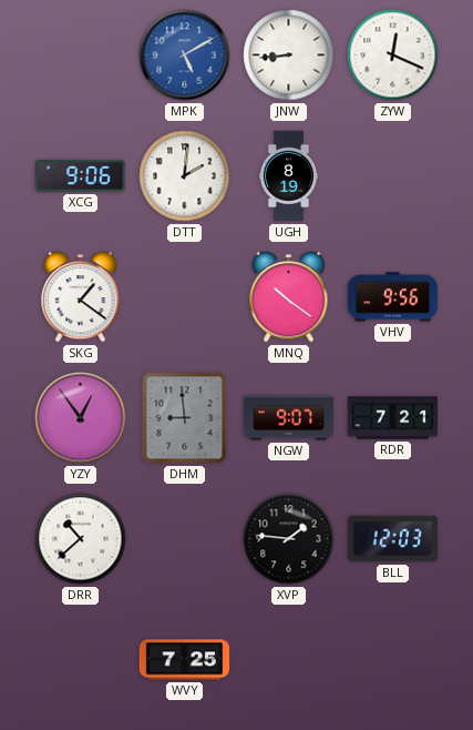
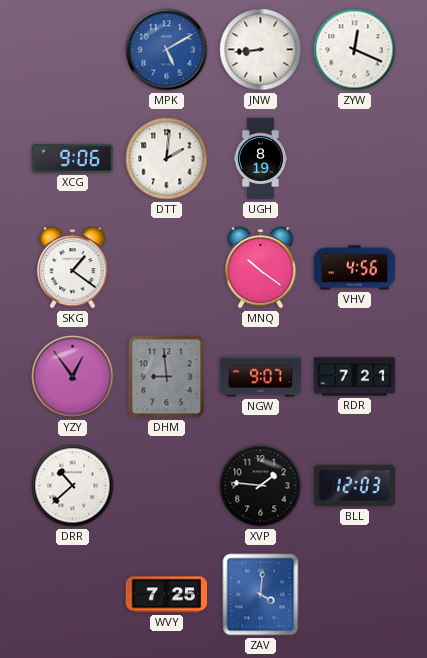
VHV: 9:56 -> 4:56
ZAV: none -> 4:01
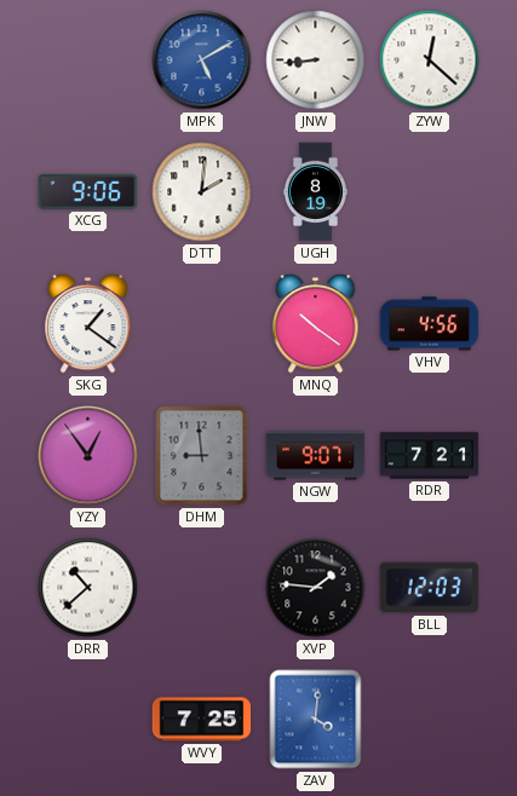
ZYW: 12:19 -> 12:22
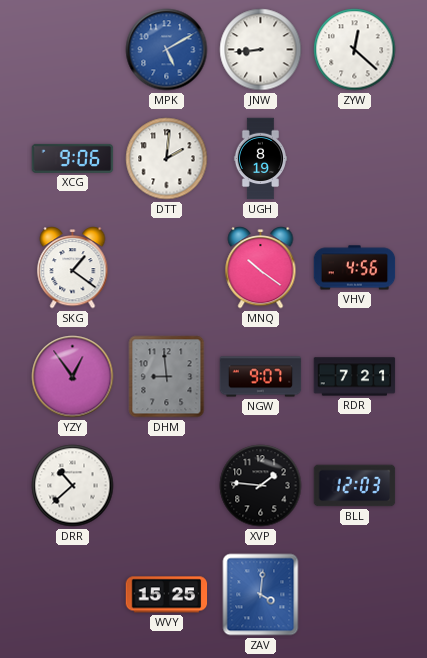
WVY: 7:25 -> 15:25
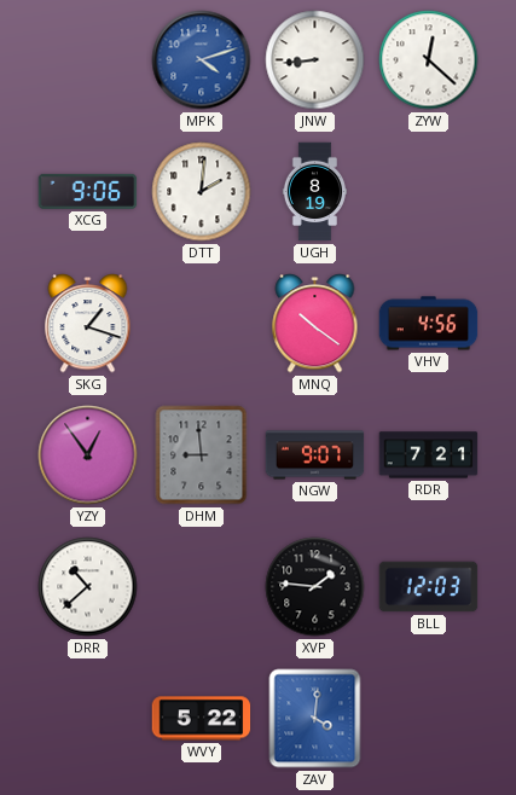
MPK: 5:10 -> 4:12
SKG: 1:21 -> 1:18
WVY: 15:25 -> 5:22
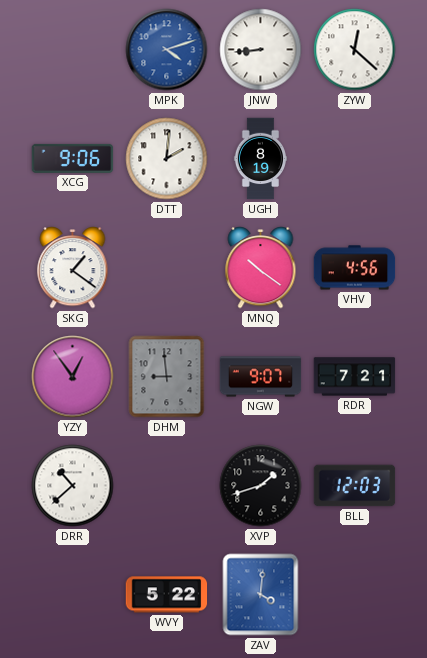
SKG: 1:18 -> 1:21
XVP: 1:46 -> 1:42
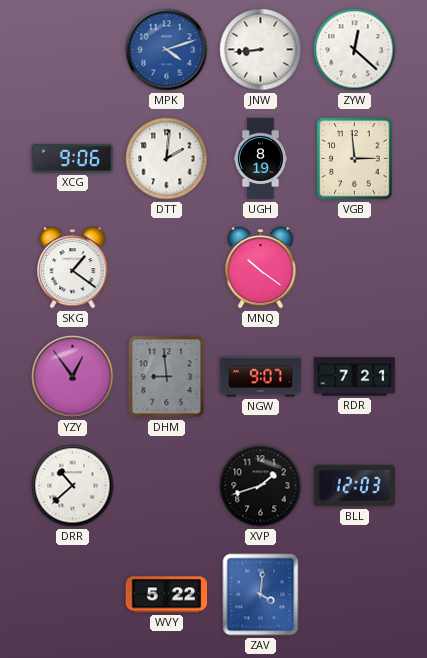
VGB: none -> 2:59
VHV: 4:56 -> none
